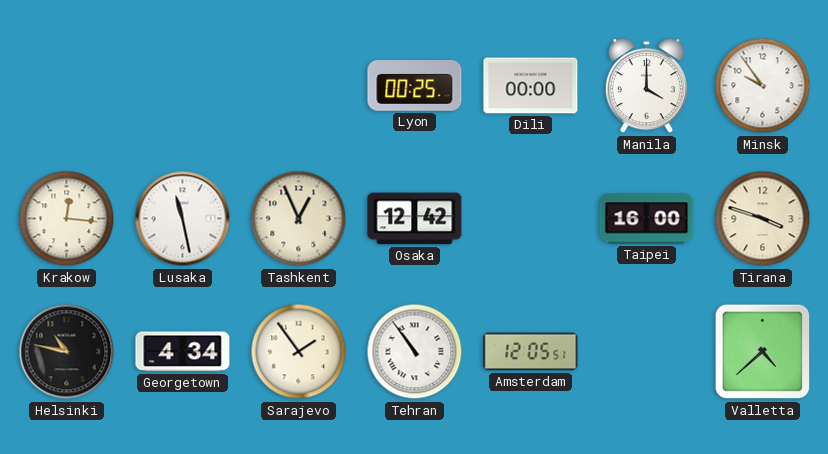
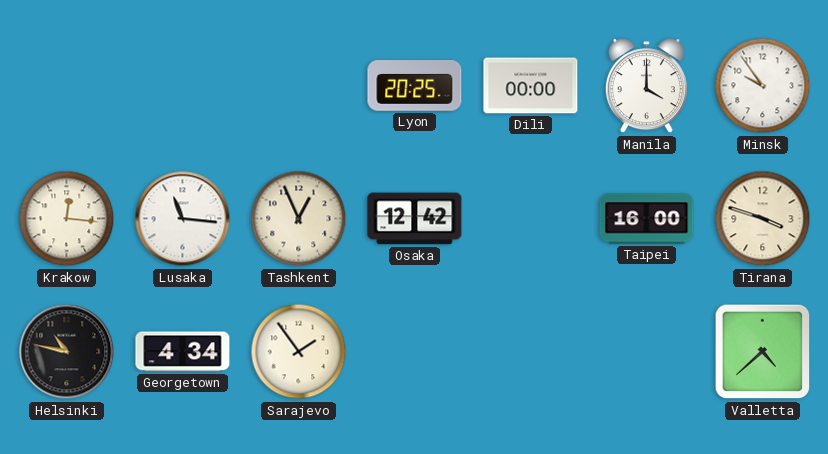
Lyon: 00:25 -> 20:25
Lusaka: 11:28 -> 11:16
Tehran: 10:54 -> none
Amsterdam: 12:05 -> none
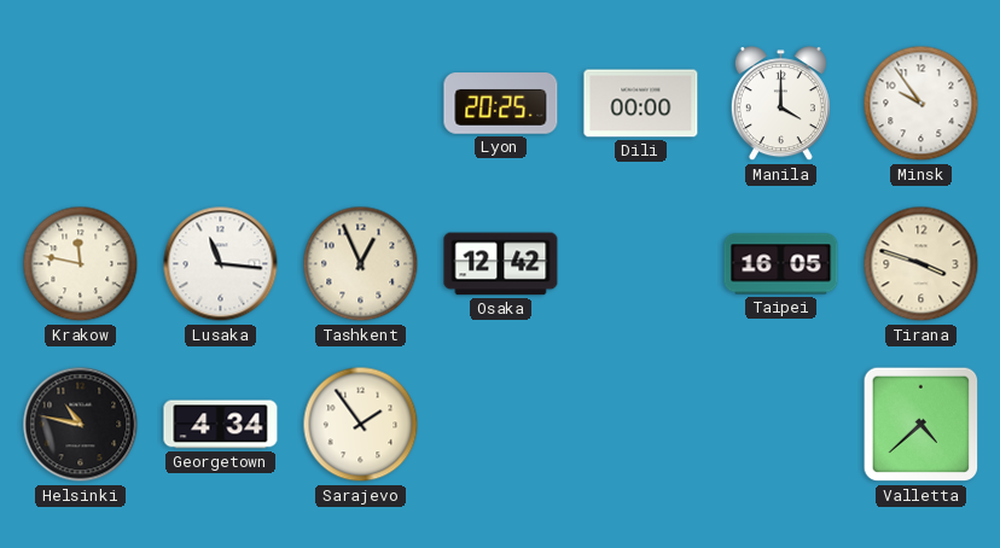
Krakow: 12:16 -> 11:47
Taipei: 16:00 -> 16:05
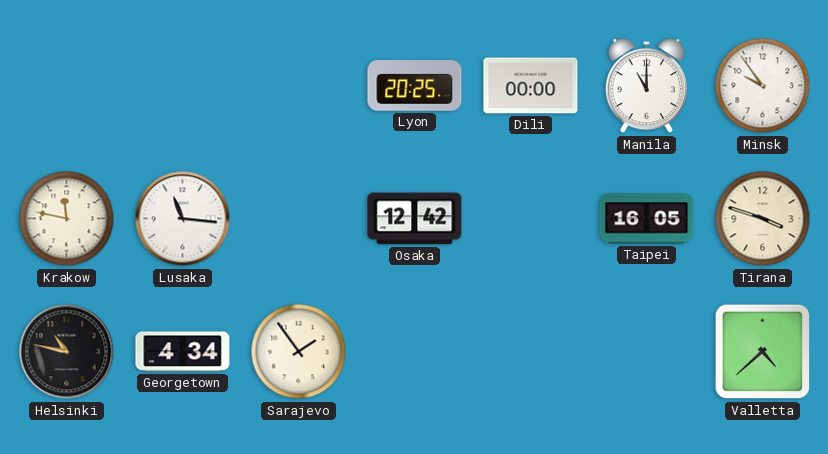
Manila: 4:00 -> 11:00
Tashkent: 12:56 -> none
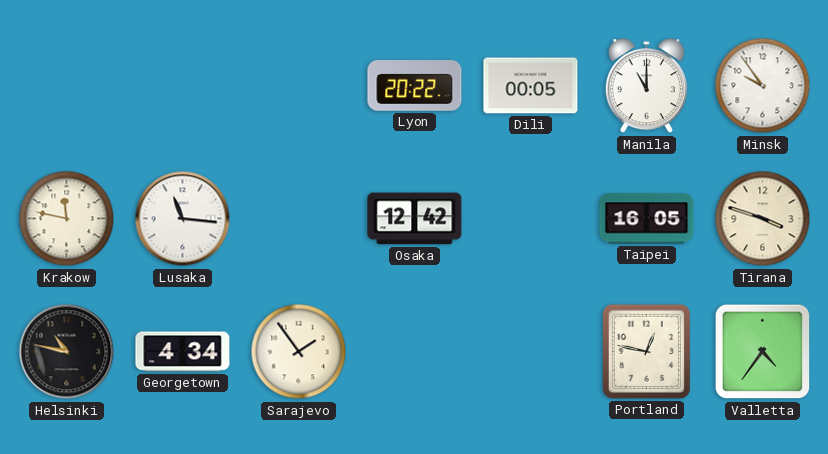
Lyon: 20:25 -> 20:22
Dili: 00:00 -> 00:05
Portland: none -> 12:47
Valletta: 4:38 -> 4:36
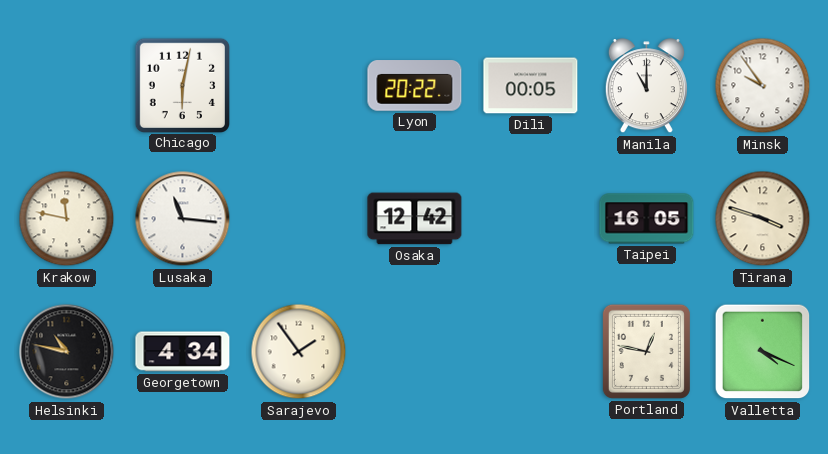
Chicago: none -> 6:02
Valletta: 4:36 -> 4:19
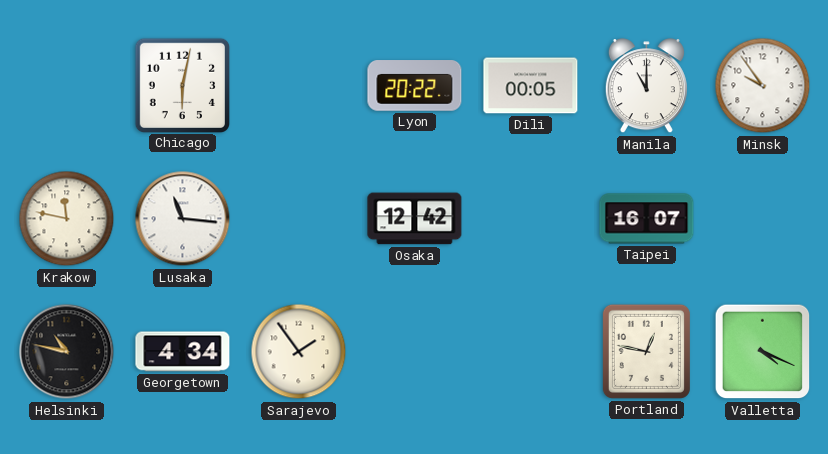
Taipei: 16:05 -> 16:07
Tirana: 3:48 -> none
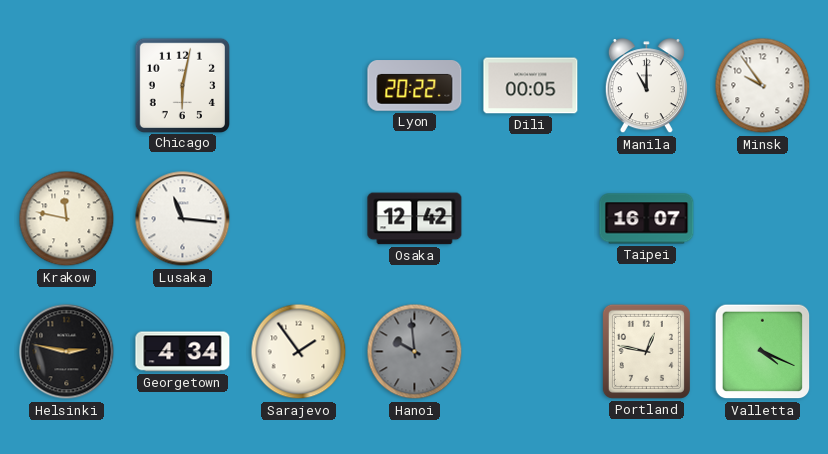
Helsinki: 10:47 -> 2:47
Hanoi: none -> 9:59
